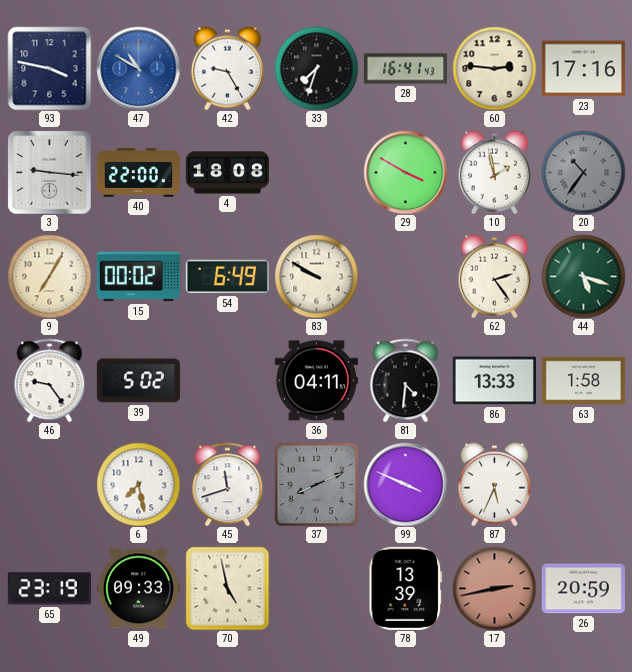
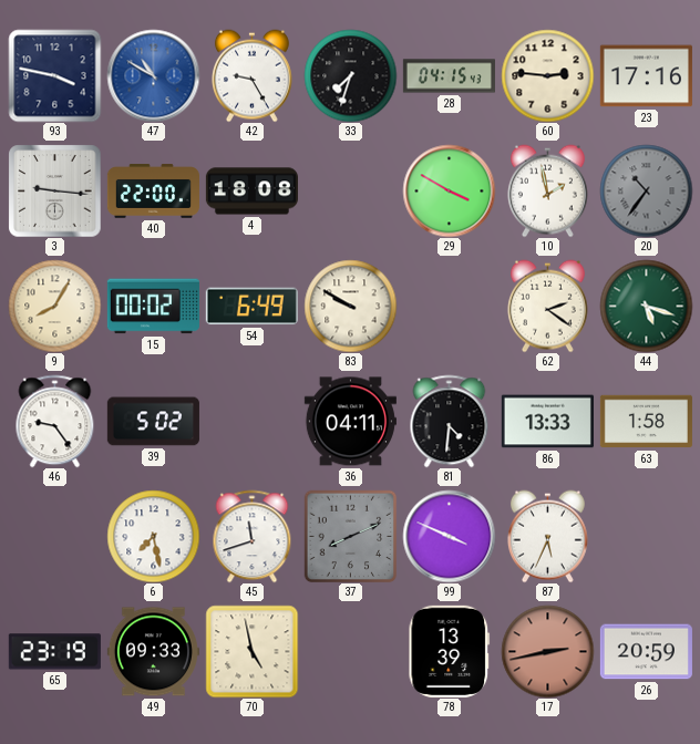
28: 16:41 -> 04:15
9: 7:05 -> 8:05
62: 2:24 -> 2:21
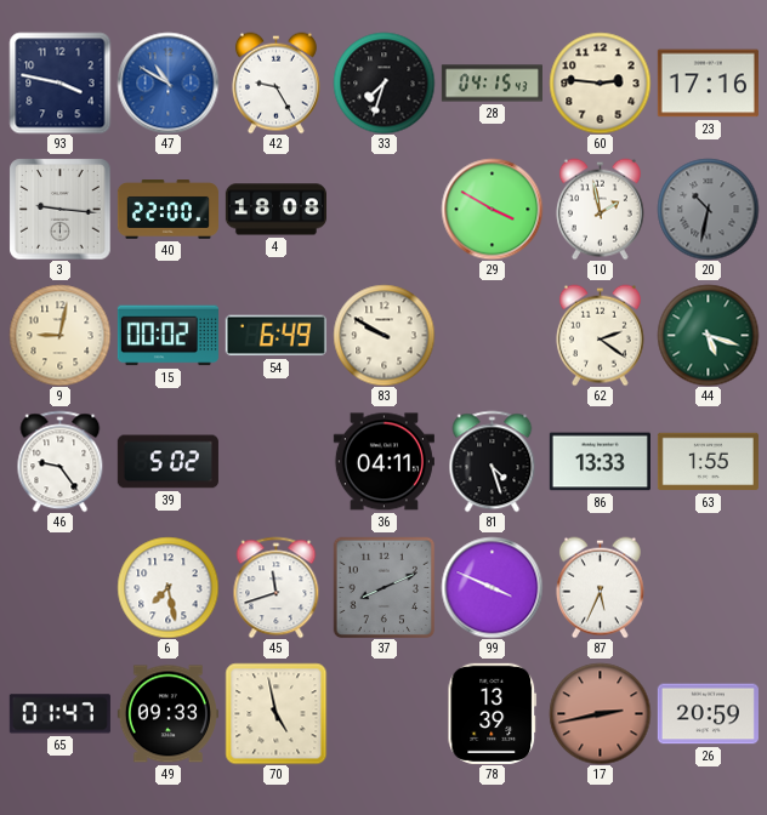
20: 10:36 -> 10:32
9: 8:05 -> 9:02
81: 4:31 -> 4:27
63: 1:58 -> 1:55
65: 23:19 -> 01:47
